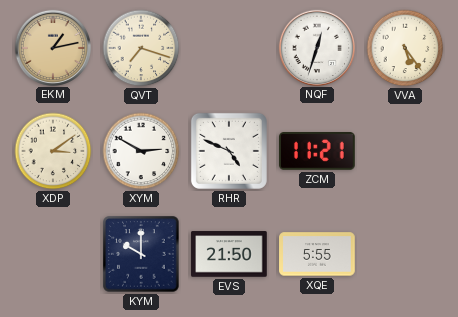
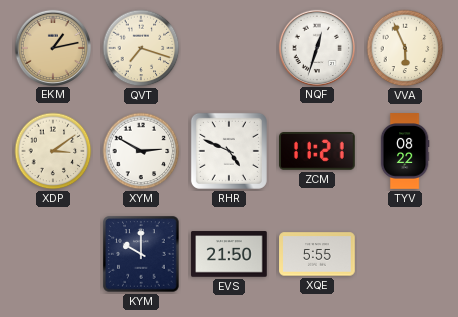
VVA: 5:24 -> 5:56
TYV: none -> 08:22
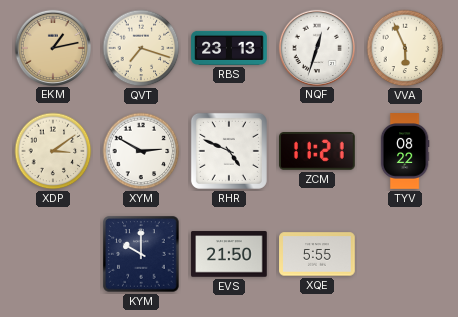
RBS: none -> 23:13
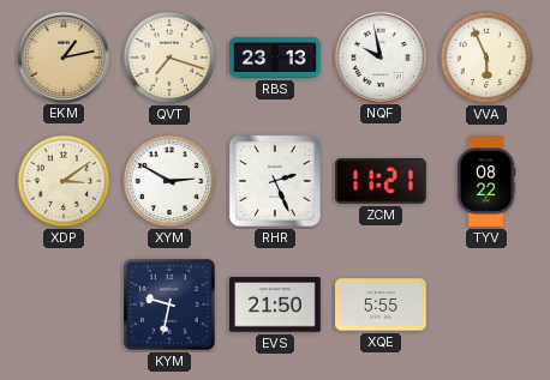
NQF: 12:33 -> 9:58
RHR: 4:49 -> 2:26
KYM: 10:00 -> 9:32
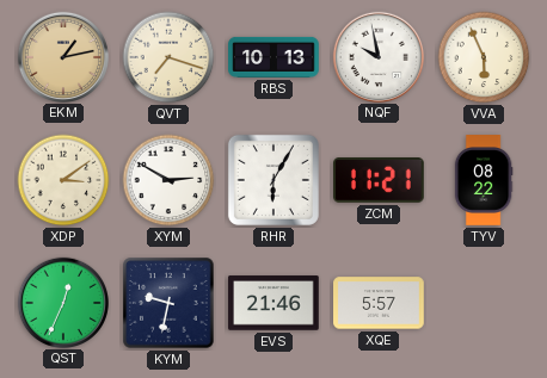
RBS: 23:13 -> 10:13
RHR: 2:26 -> 6:05
QST: none -> 12:34
EVS: 21:50 -> 21:46
XQE: 5:55 -> 5:57
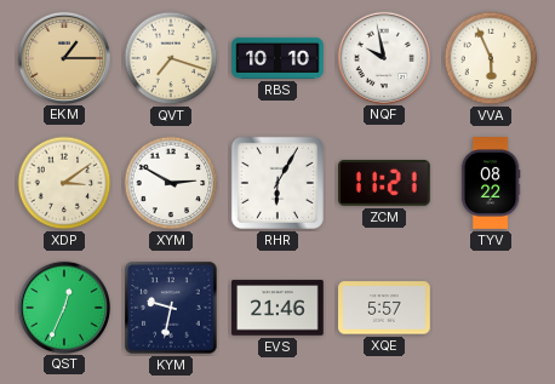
EKM: 1:13 -> 1:15
RBS: 10:13 -> 10:10
